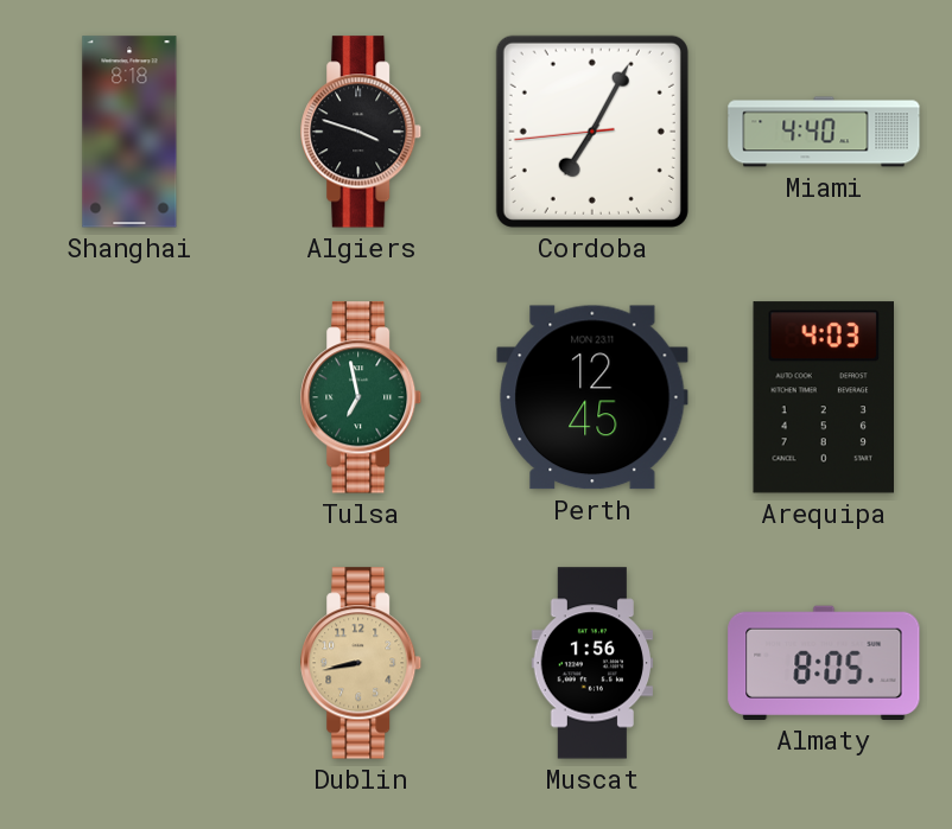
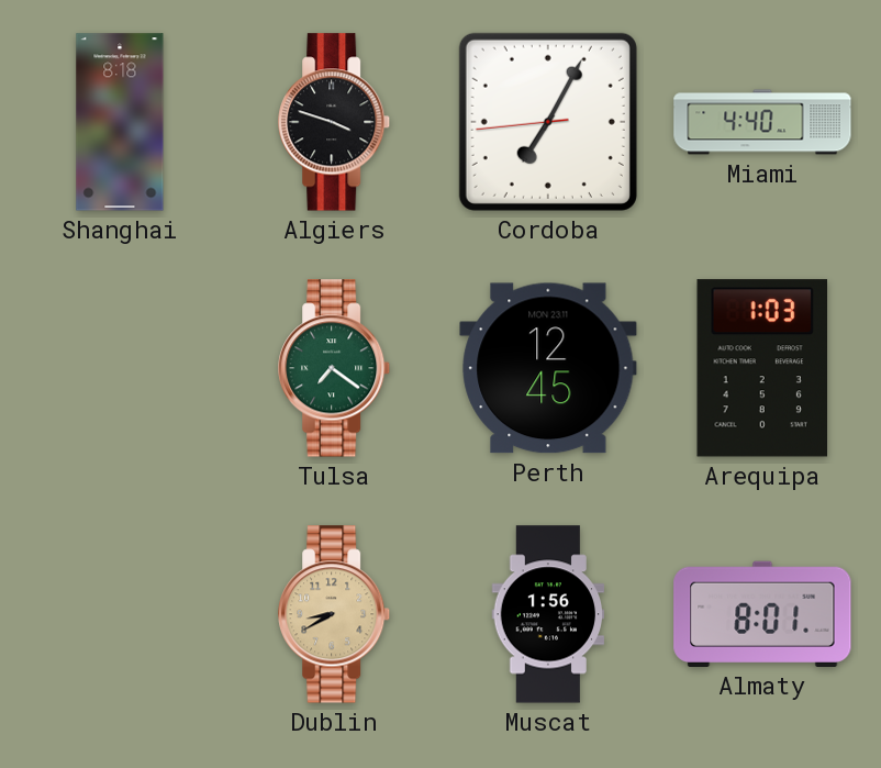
Tulsa: 6:58 -> 7:21
Arequipa: 4:03 -> 1:03
Dublin: 8:43 -> 8:40
Almaty: 8:05 -> 8:01
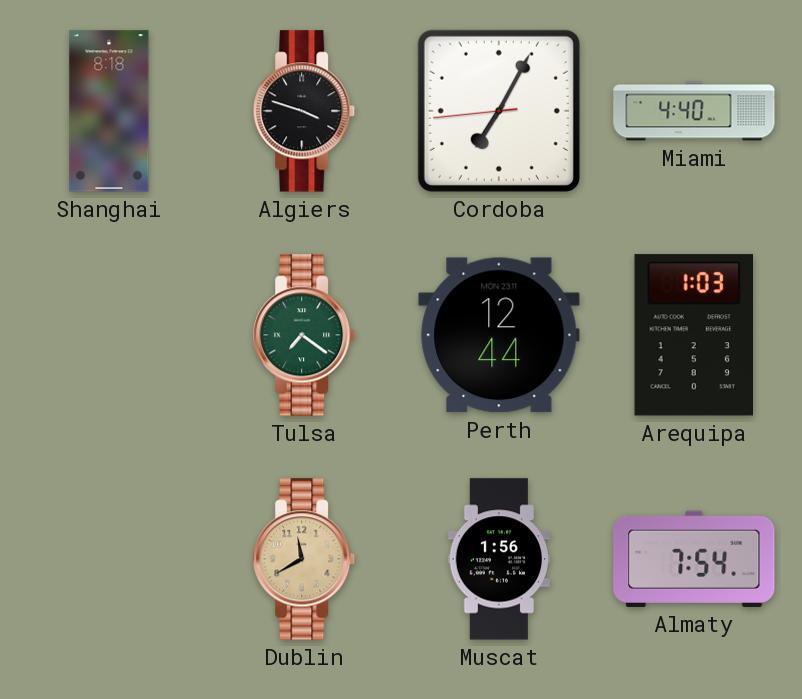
Perth: 12:45 -> 12:44
Dublin: 8:40 -> 11:40
Almaty: 8:01 -> 7:54
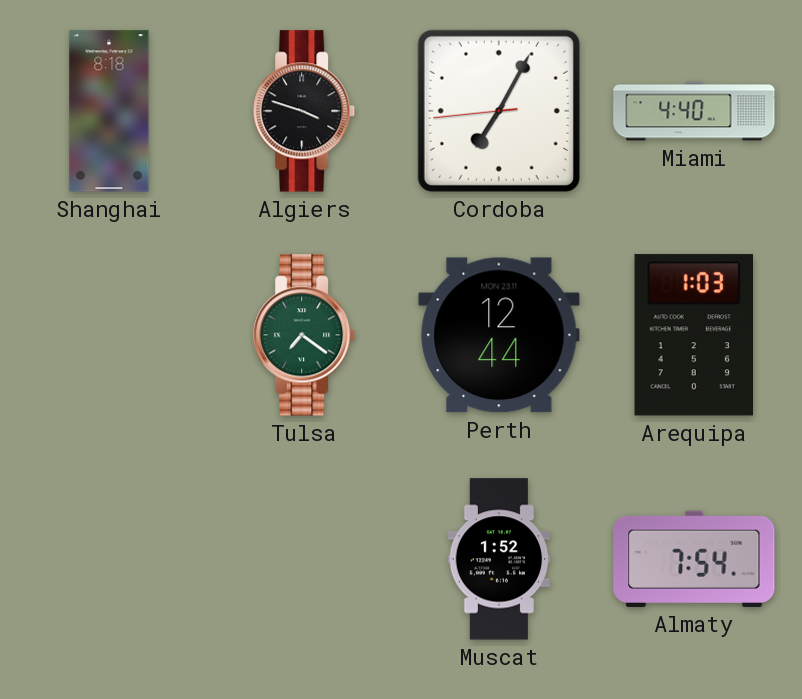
Dublin: 11:40 -> none
Muscat: 1:56 -> 1:52
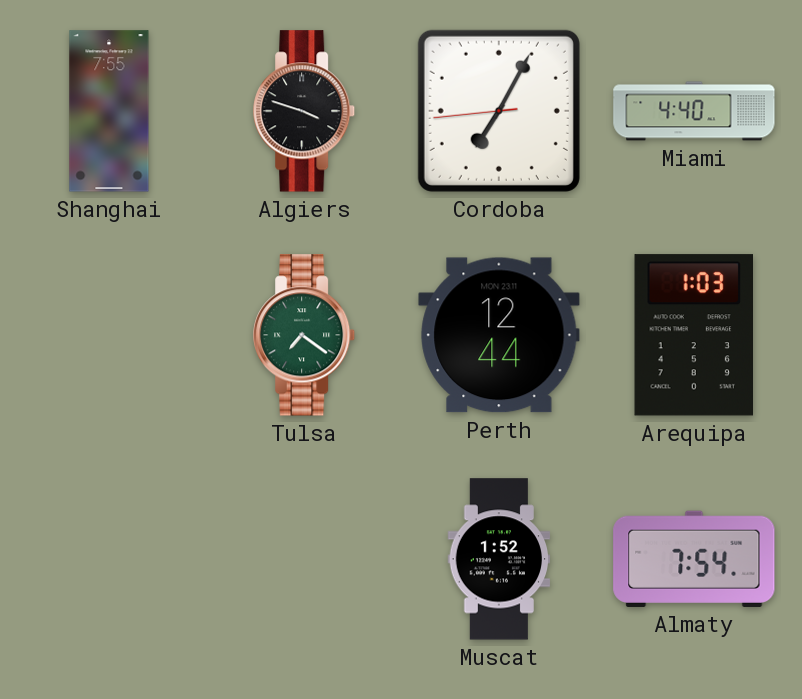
Shanghai: 8:18 -> 7:55
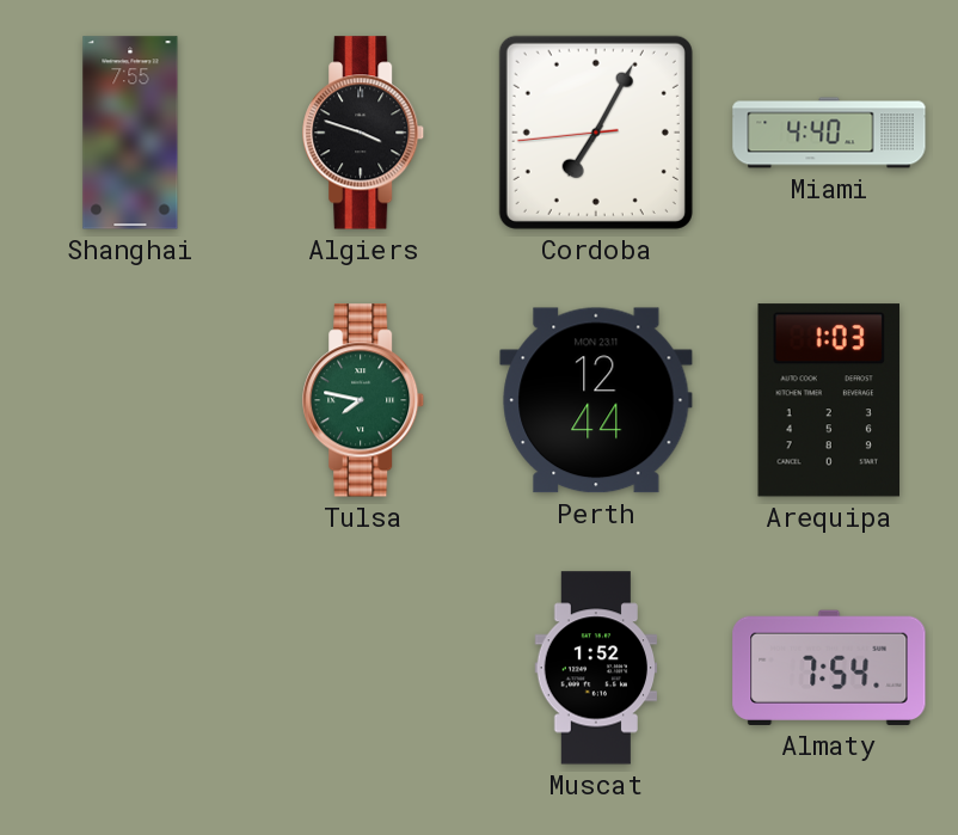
Tulsa: 7:21 -> 7:47
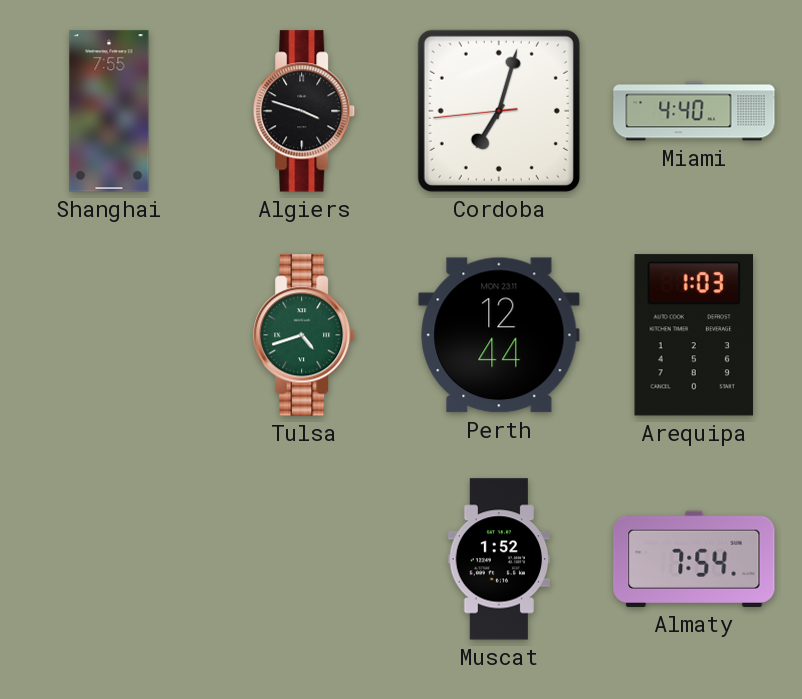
Cordoba: 7:04 -> 7:02
Tulsa: 7:47 -> 4:42
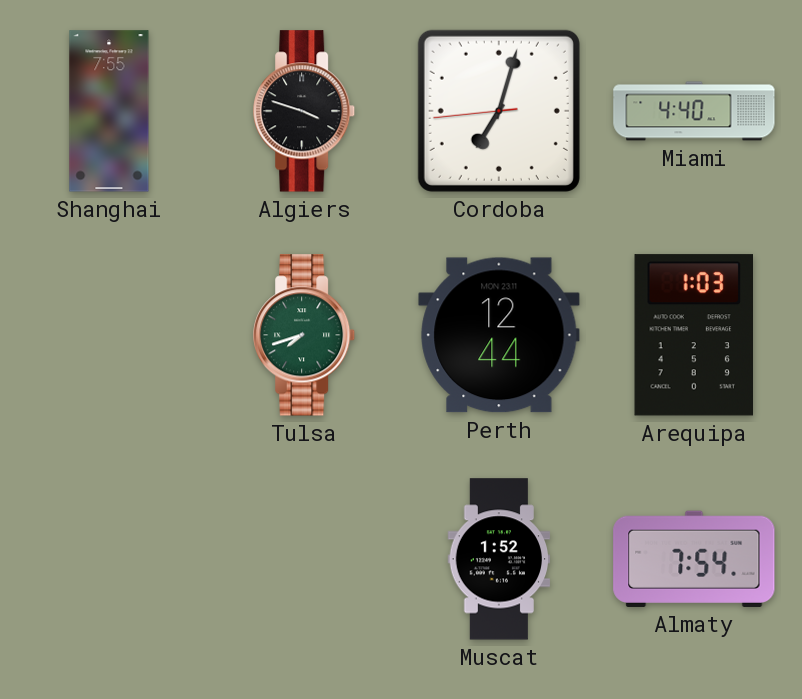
Tulsa: 4:42 -> 7:42
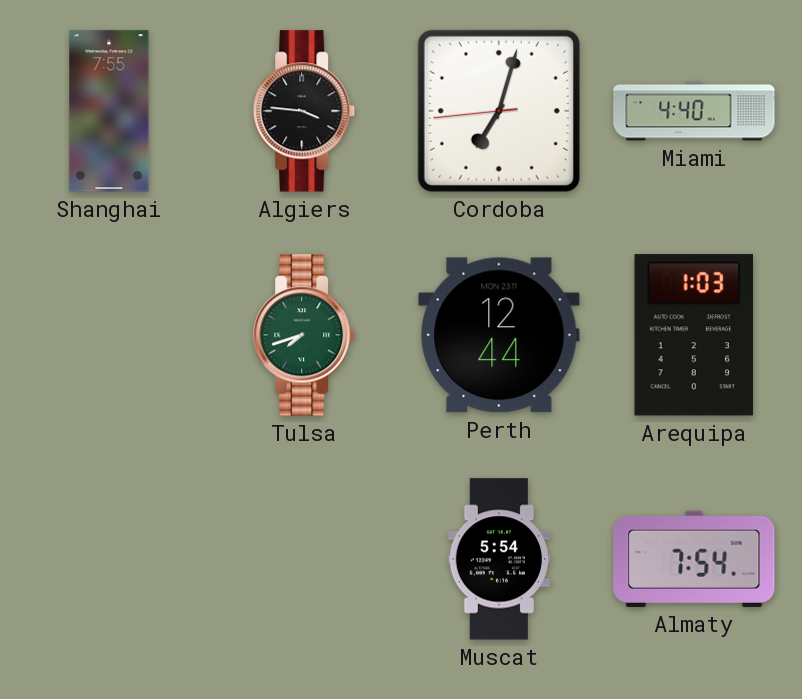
Algiers: 3:48 -> 3:46
Muscat: 1:52 -> 5:54
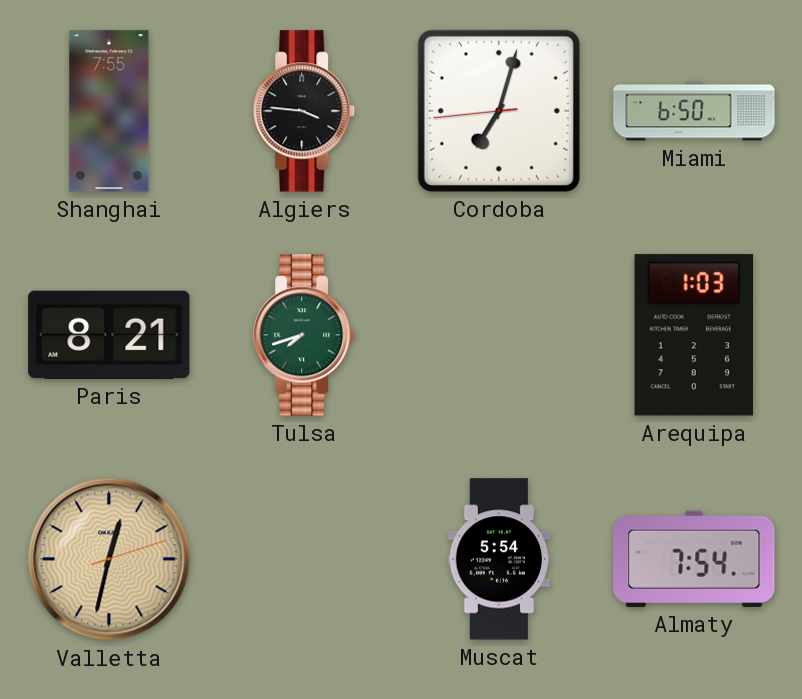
Miami: 4:40 -> 6:50
Paris: none -> 8:21
Perth: 12:44 -> none
Valletta: none -> 12:32
